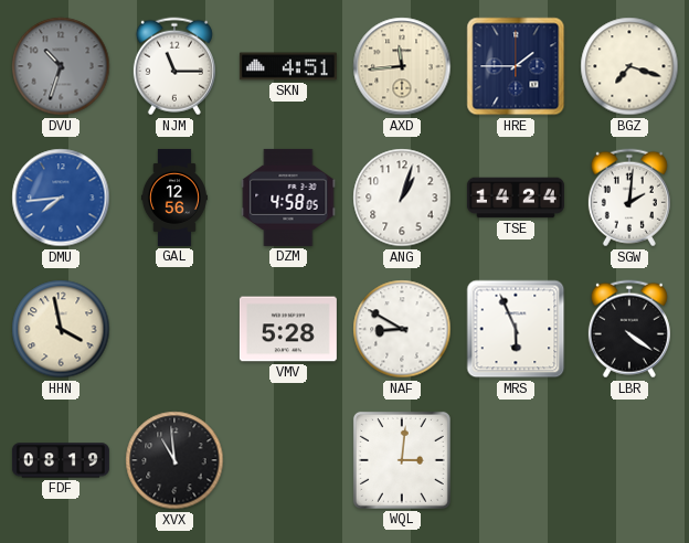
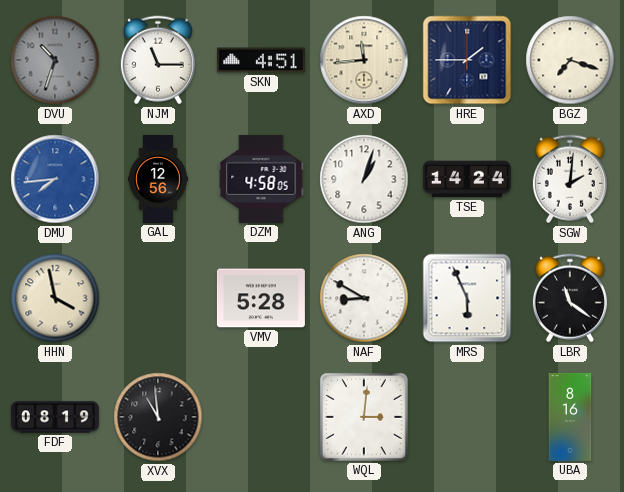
LBR: 4:21 -> 11:21
UBA: none -> 8:16
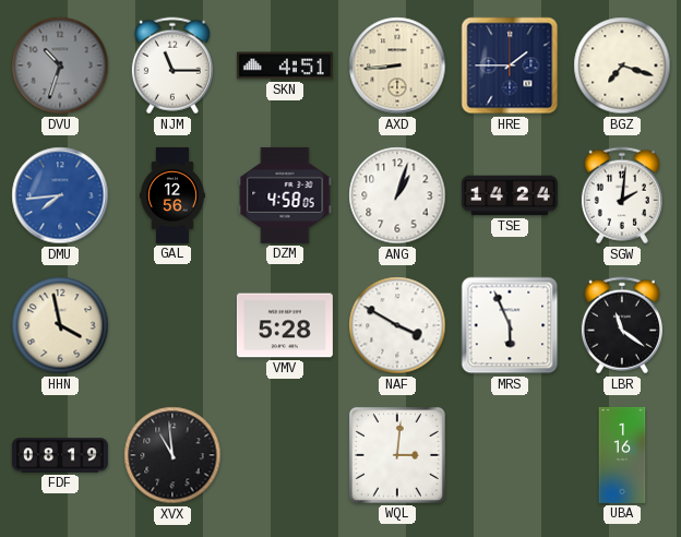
AXD: 11:44 -> 8:44
NAF: 8:50 -> 3:50
UBA: 8:16 -> 1:16
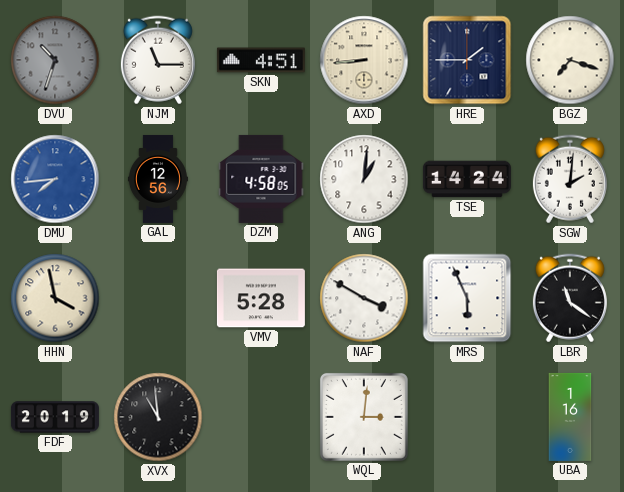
ANG: 1:03 -> 1:01
FDF: 08:19 -> 20:19
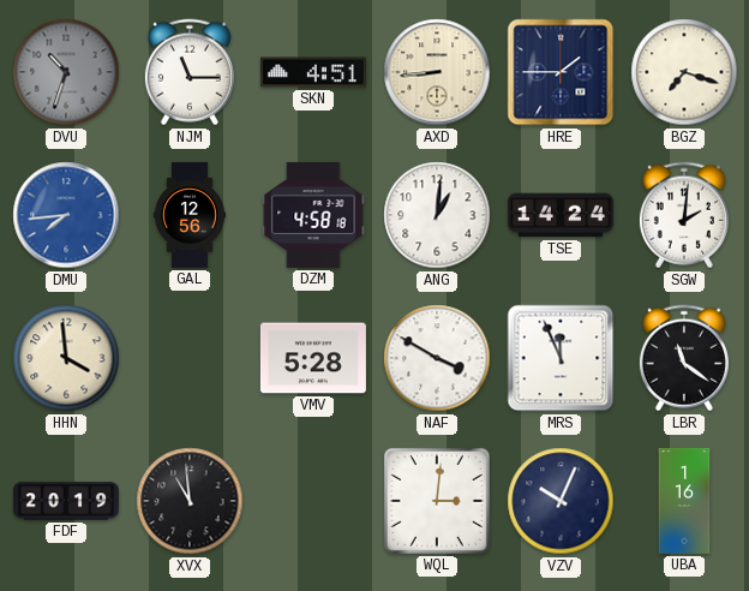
DZM: 4:58:05 -> 4:58:18
HHN: 3:58 -> 3:59
MRS: 5:56 -> 11:56
VZV: none -> 10:04
